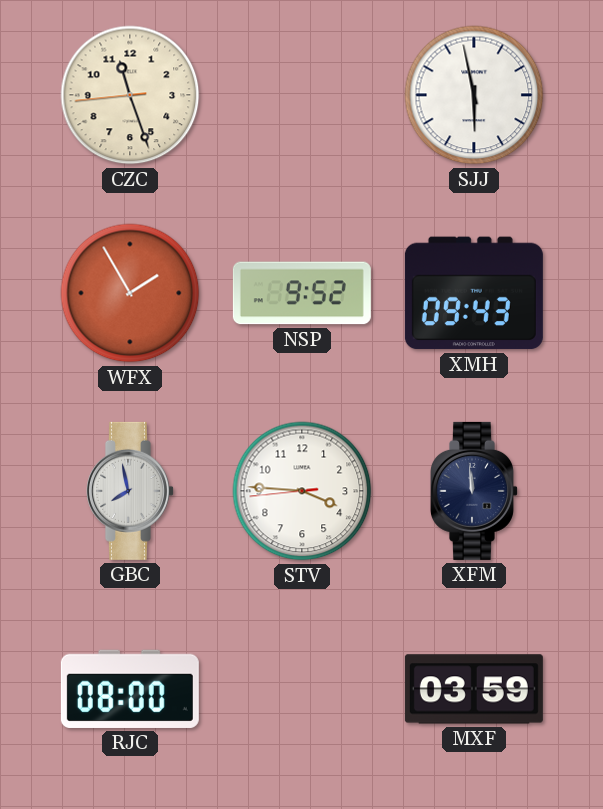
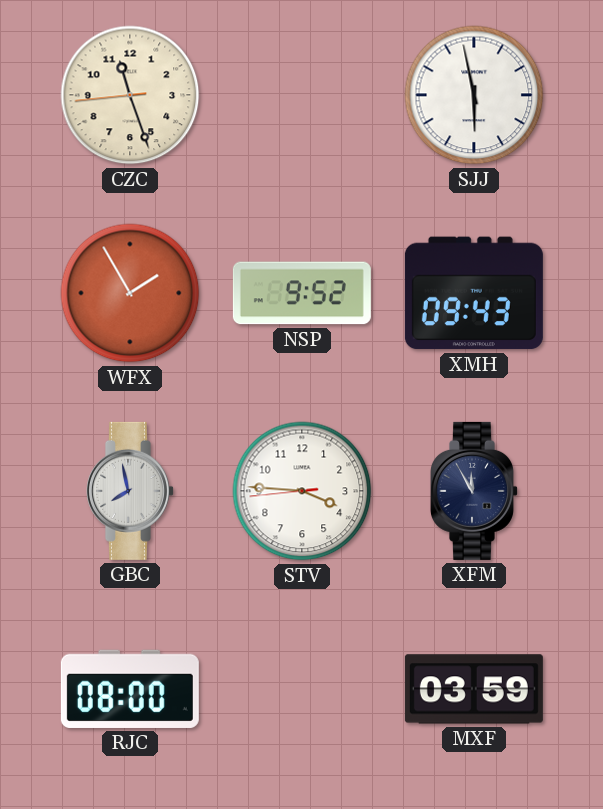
XFM: 11:59 -> 11:55
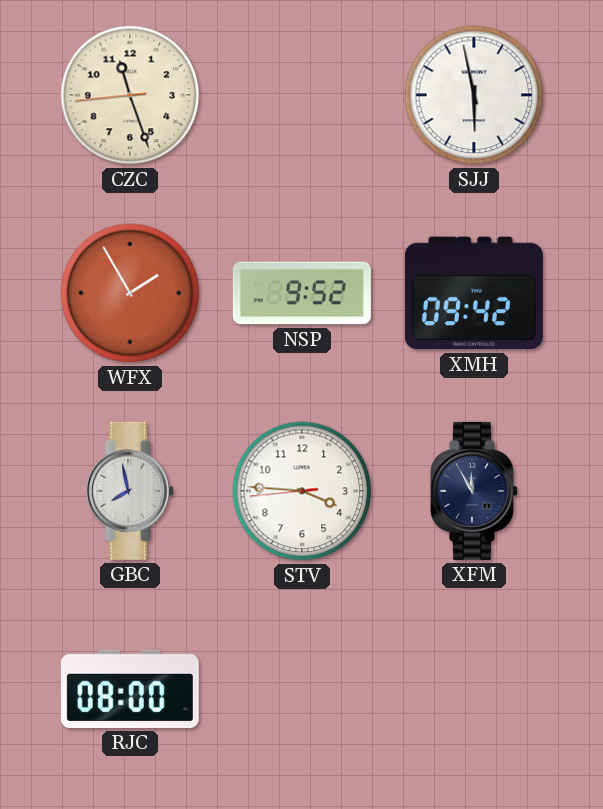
XMH: 09:43 -> 09:42
MXF: 03:59 -> none
